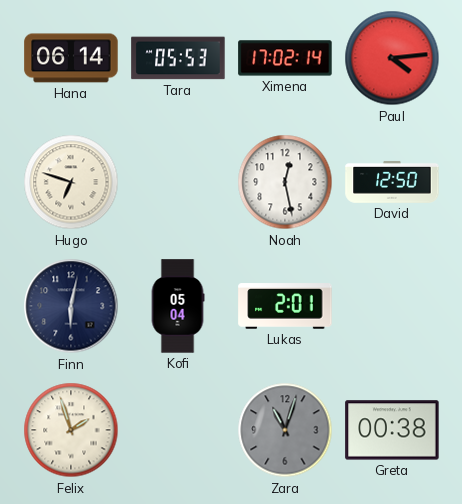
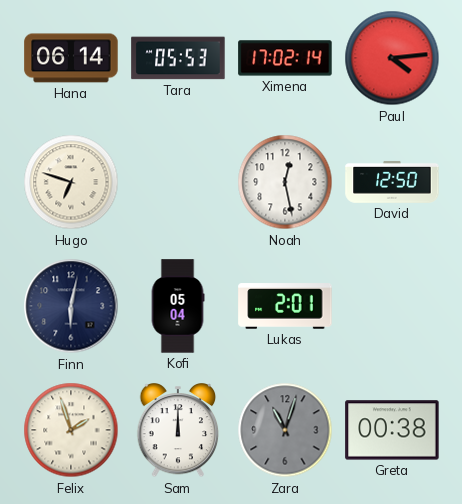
Sam: none -> 12:00
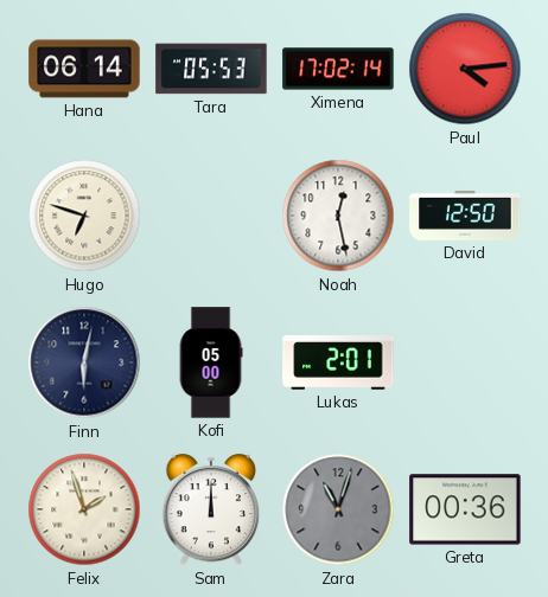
Kofi: 05:04 -> 05:00
Greta: 00:38 -> 00:36
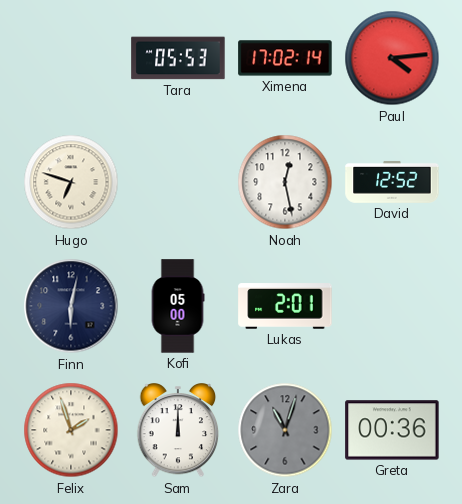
Hana: 06:14 -> none
David: 12:50 -> 12:52
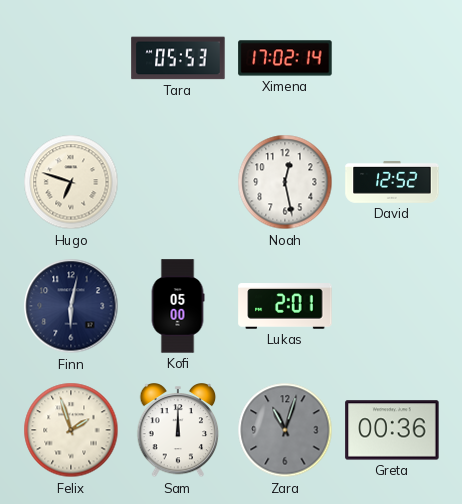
Paul: 4:14 -> none
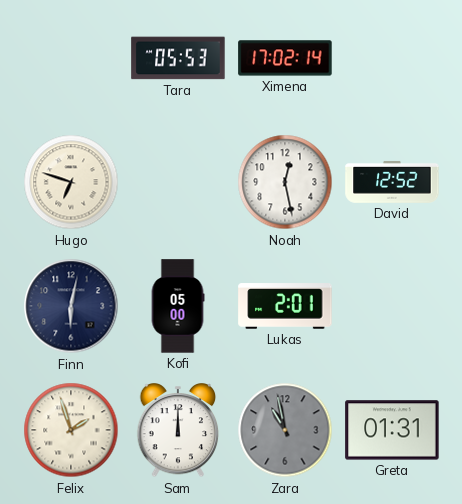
Zara: 11:03 -> 10:58
Greta: 00:36 -> 01:31
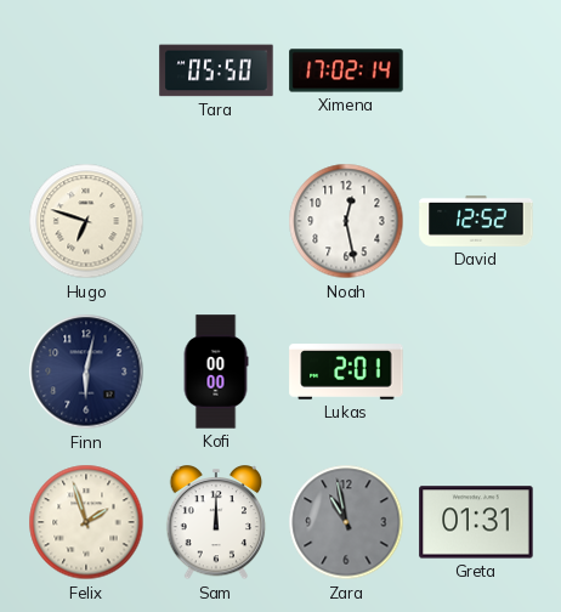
Tara: 05:53 -> 05:50
Kofi: 05:00 -> 00:00
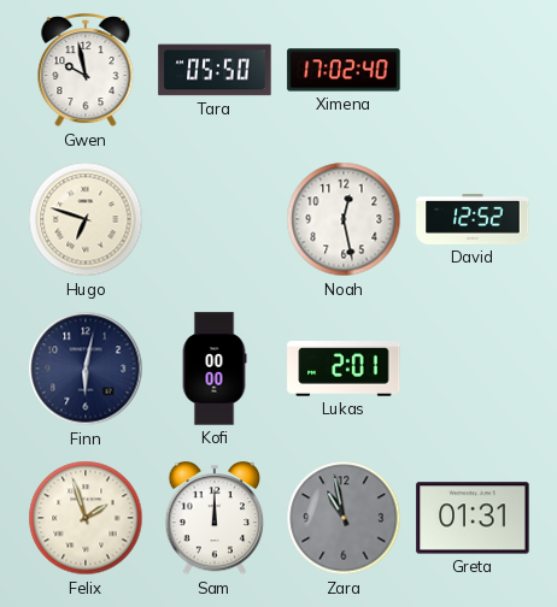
Gwen: none -> 9:58
Ximena: 17:02:14 -> 17:02:40
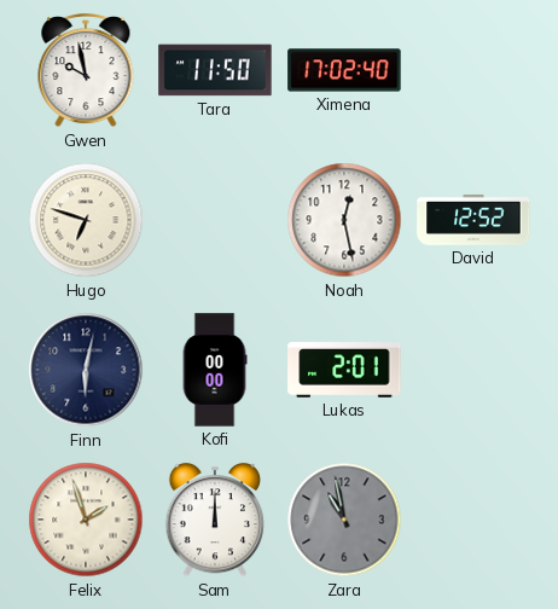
Tara: 05:50 -> 11:50
Greta: 01:31 -> none
